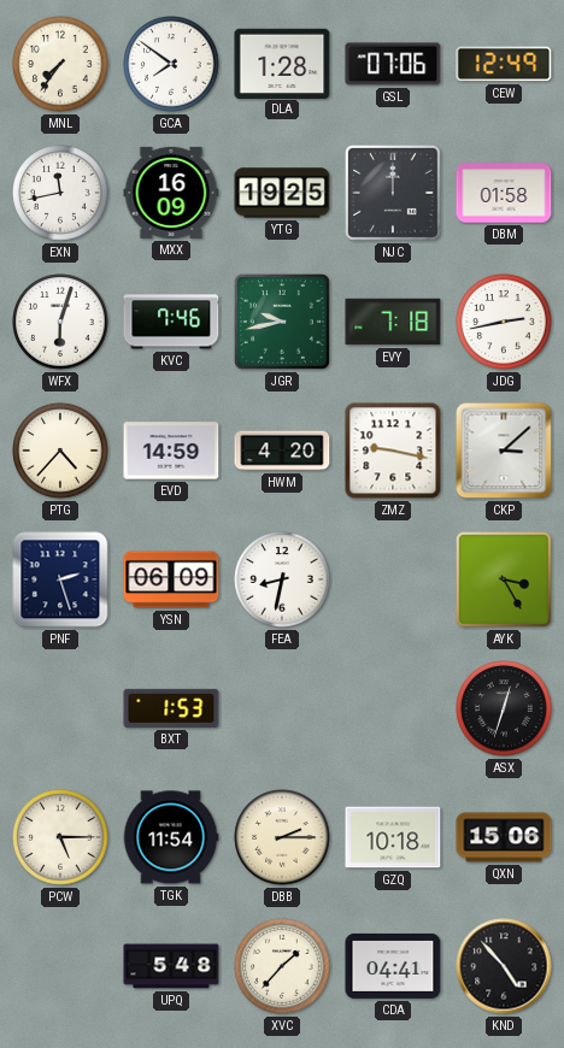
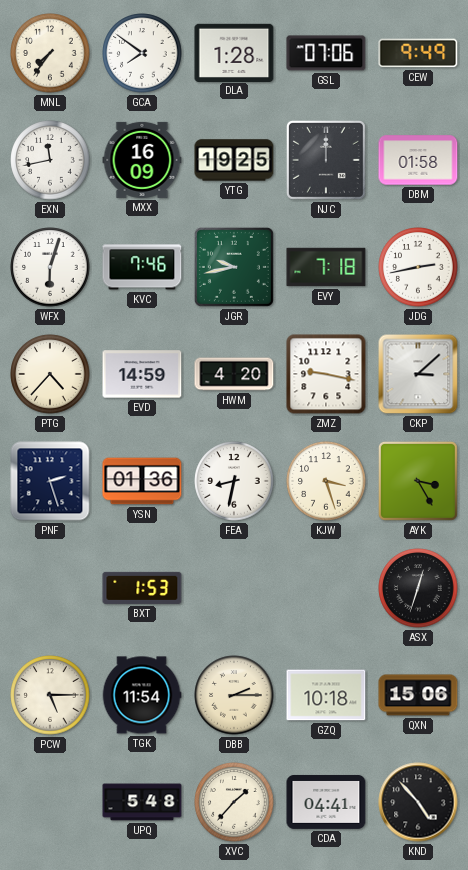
CEW: 12:49 -> 9:49
YSN: 06:09 -> 01:36
KJW: none -> 3:27
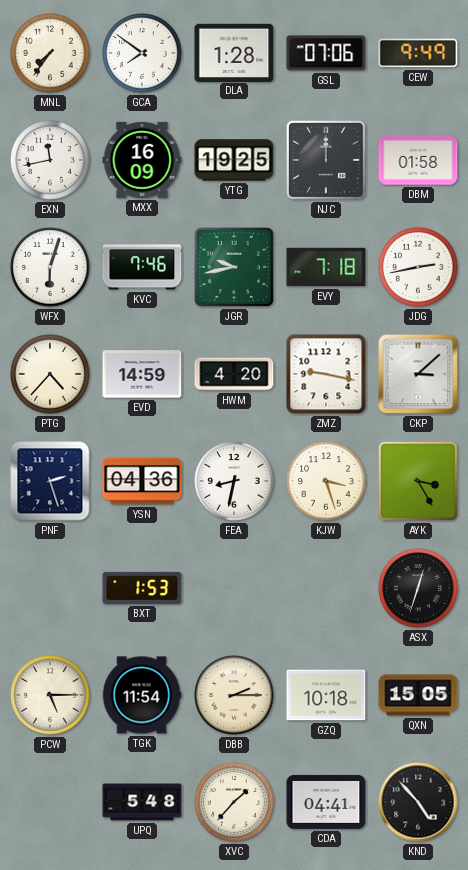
YSN: 01:36 -> 04:36
QXN: 15:06 -> 15:05
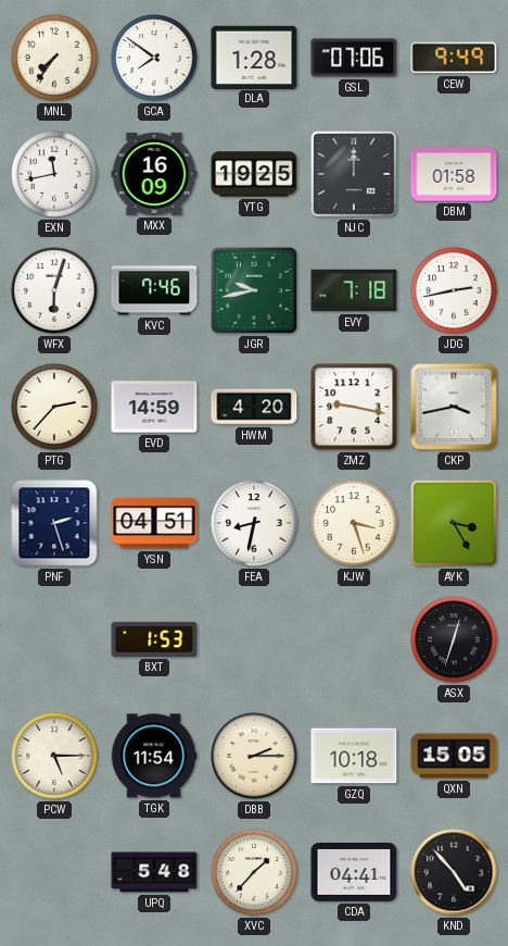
PTG: 4:37 -> 2:37
CKP: 3:08 -> 3:43
YSN: 04:36 -> 04:51
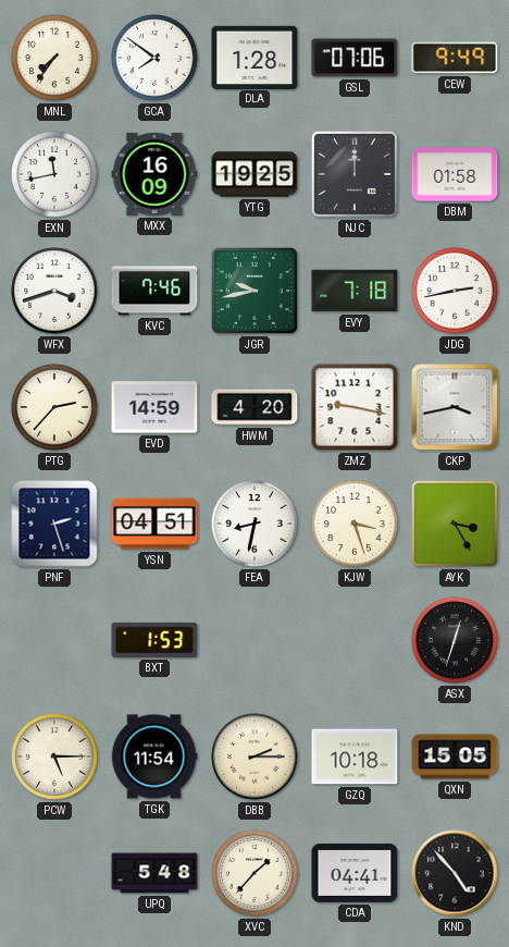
WFX: 6:03 -> 3:42
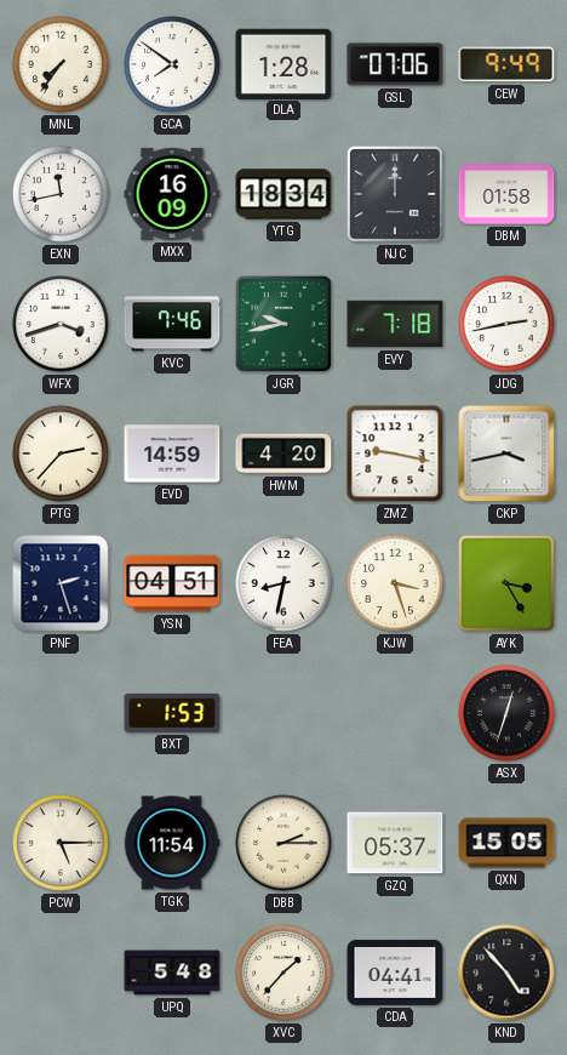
YTG: 19:25 -> 18:34
GZQ: 10:18 -> 05:37
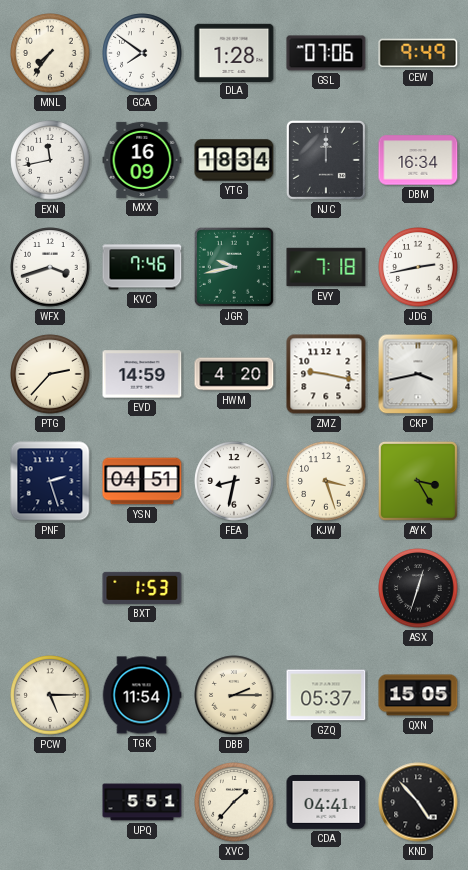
DBM: 01:58 -> 16:34
UPQ: 5:48 -> 5:51
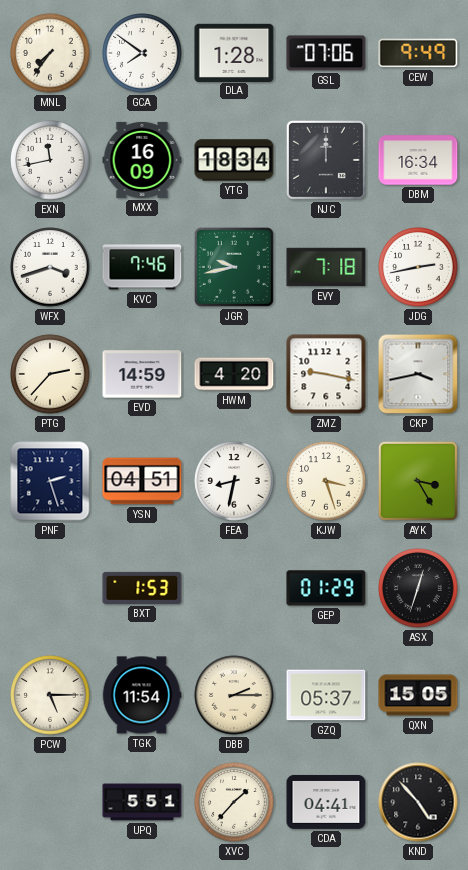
GEP: none -> 01:29
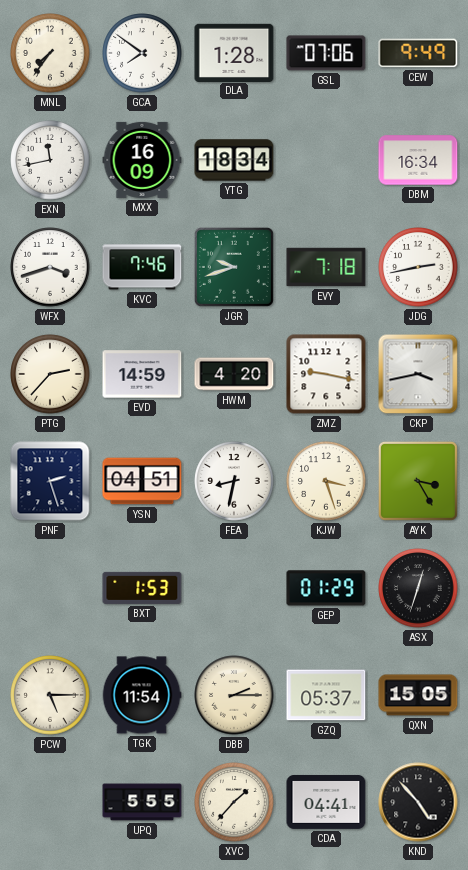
NJC: 12:00 -> none
JGR: 9:43 -> 9:42
UPQ: 5:51 -> 5:55
